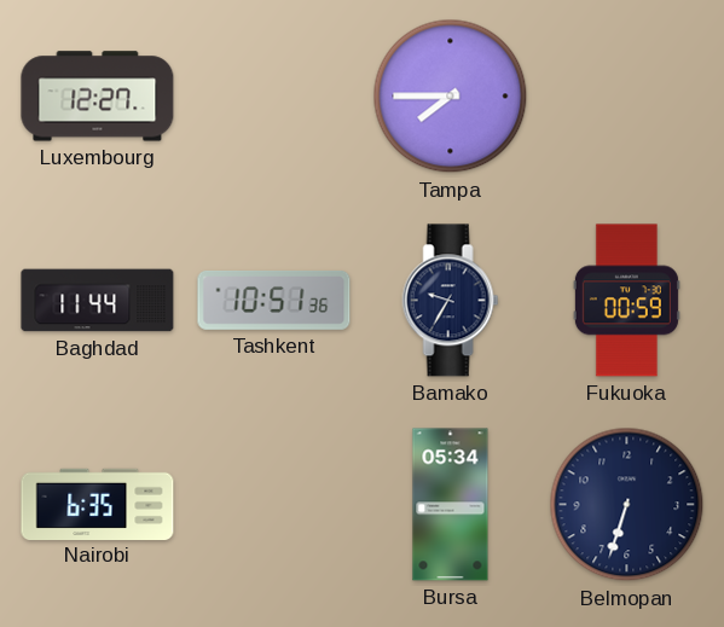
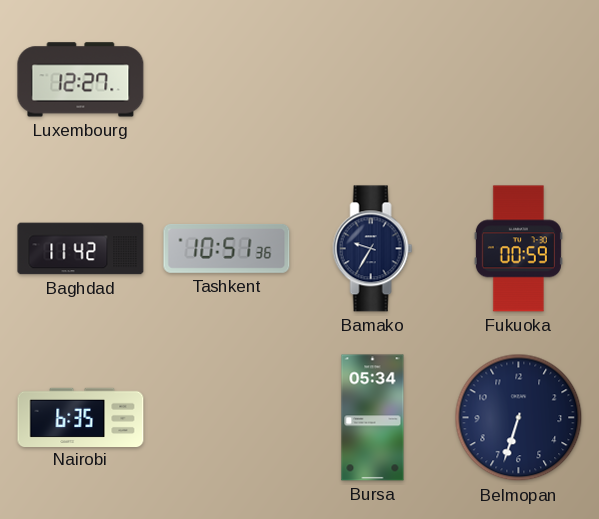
Tampa: 7:45 -> none
Baghdad: 11:44 -> 11:42
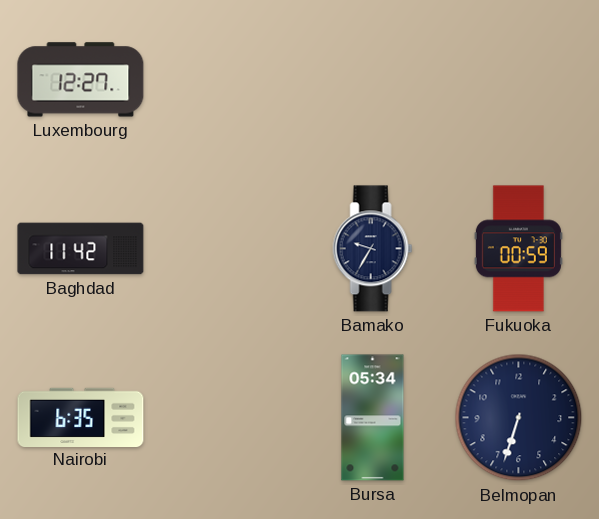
Tashkent: 10:51 -> none
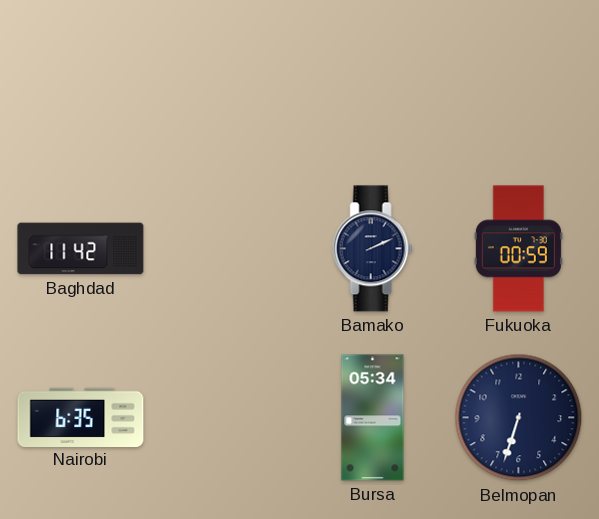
Luxembourg: 12:27 -> none
Bamako: 9:35 -> 2:11
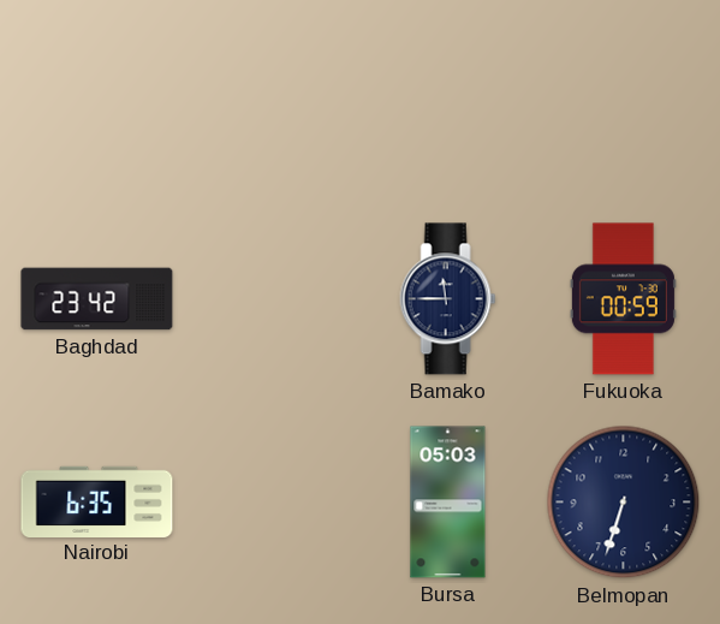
Baghdad: 11:42 -> 23:42
Bamako: 2:11 -> 11:45
Bursa: 05:34 -> 05:03
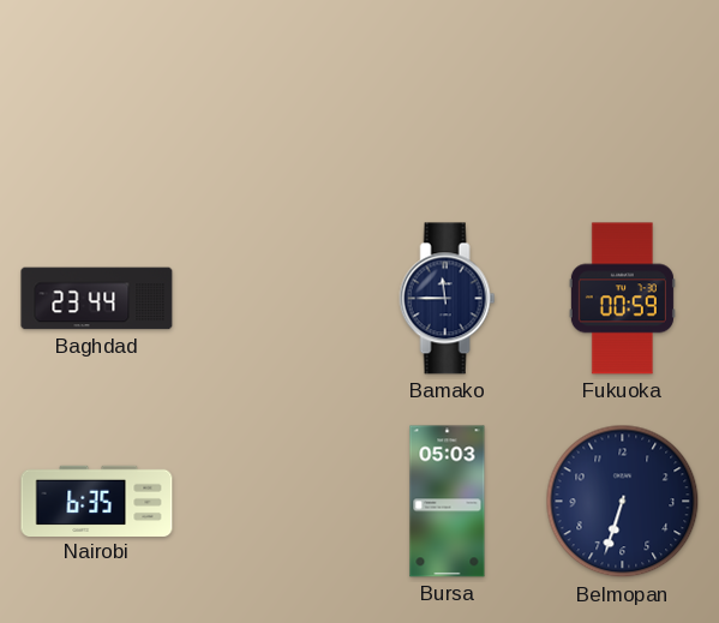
Baghdad: 23:42 -> 23:44
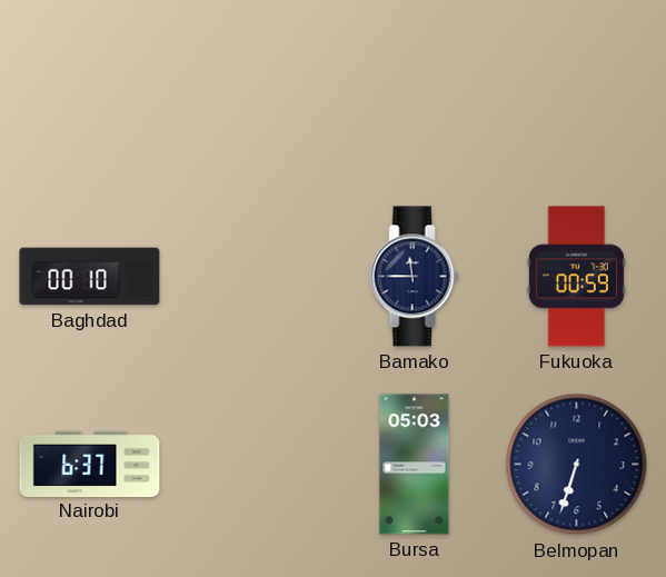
Baghdad: 23:44 -> 00:10
Nairobi: 6:35 -> 6:37
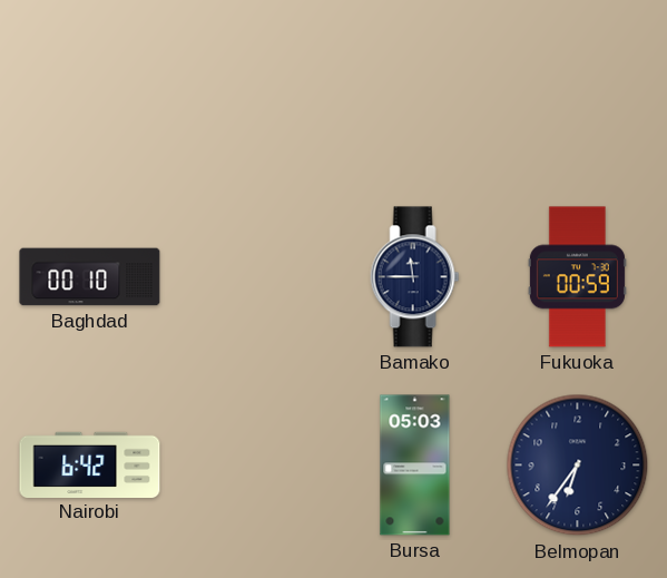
Nairobi: 6:37 -> 6:42
Belmopan: 6:33 -> 6:36
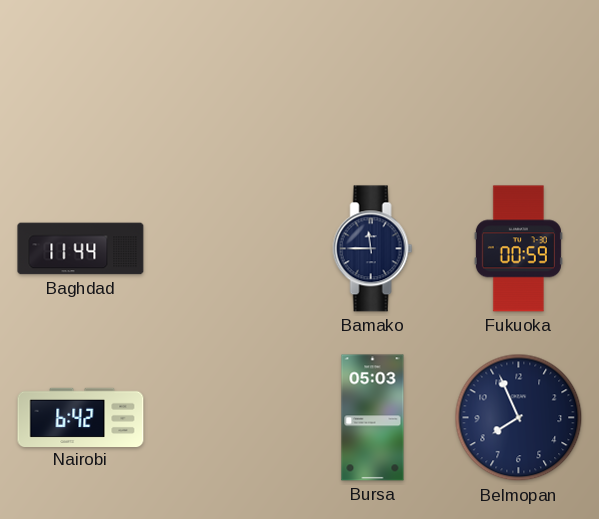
Baghdad: 00:10 -> 11:44
Belmopan: 6:36 -> 7:56
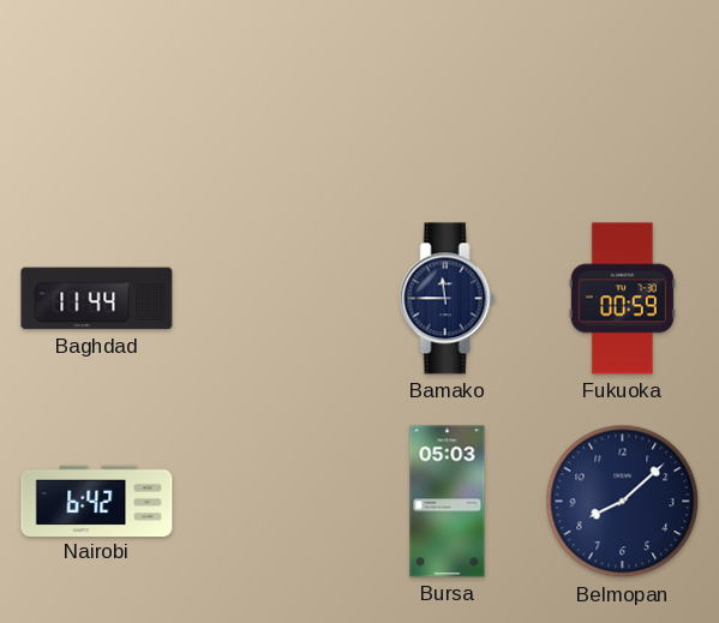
Belmopan: 7:56 -> 8:08
